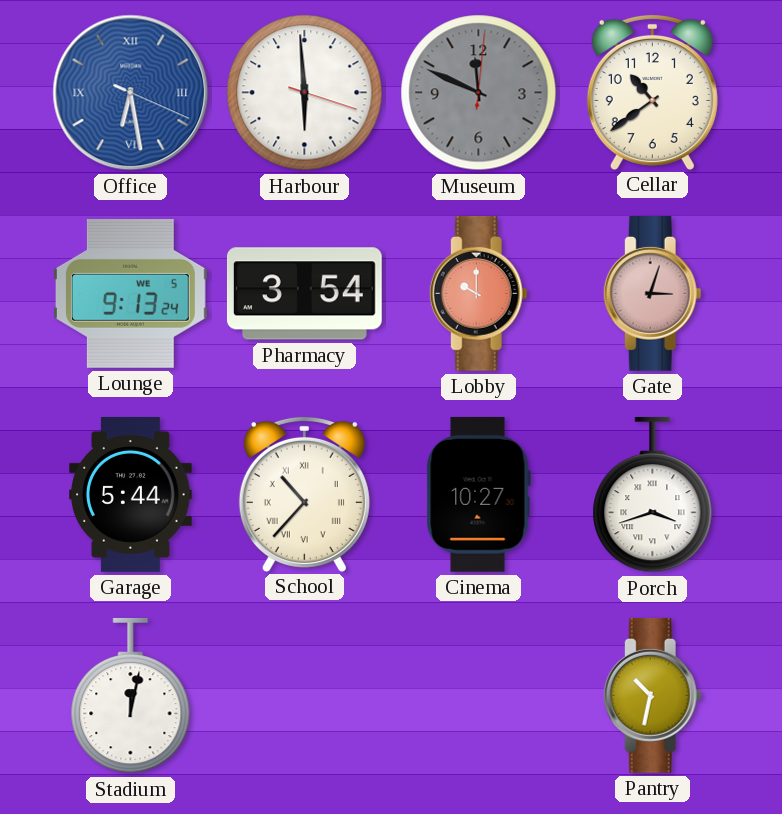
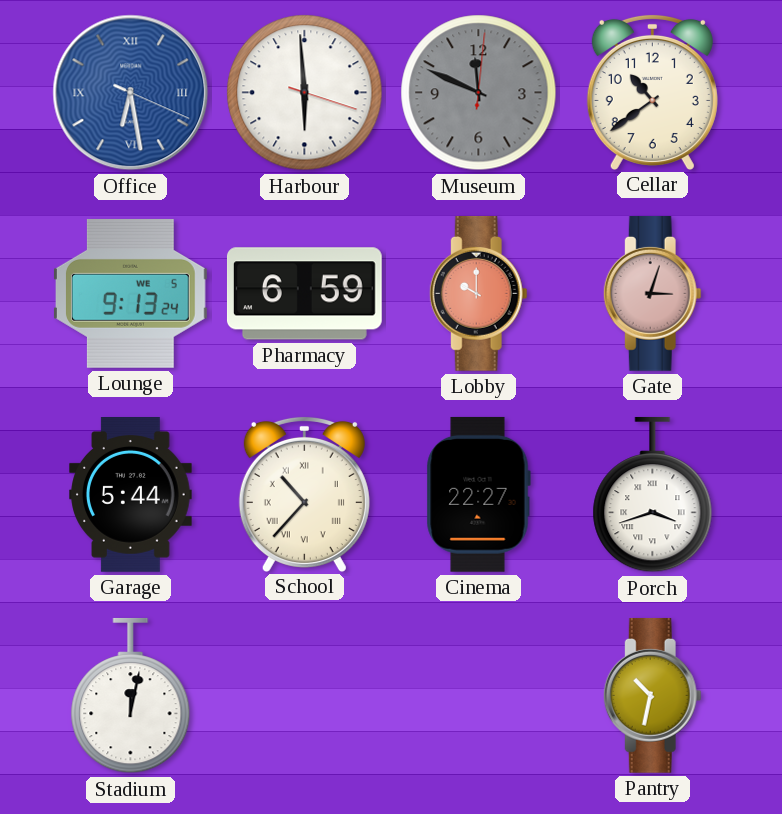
Pharmacy: 3:54 -> 6:59
Cinema: 10:27 -> 22:27
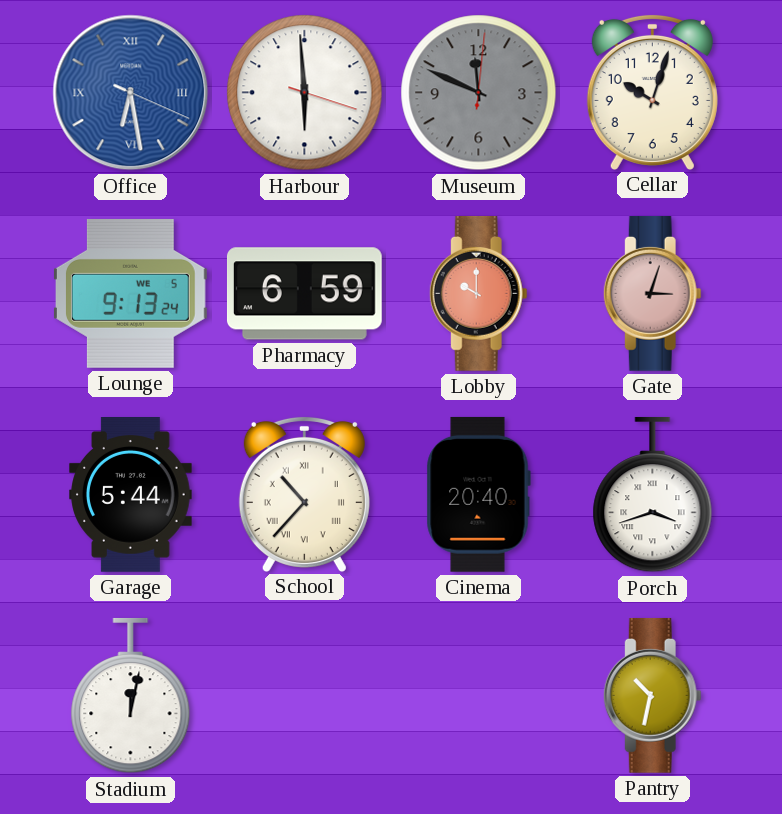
Cellar: 10:39 -> 10:03
Cinema: 22:27 -> 20:40
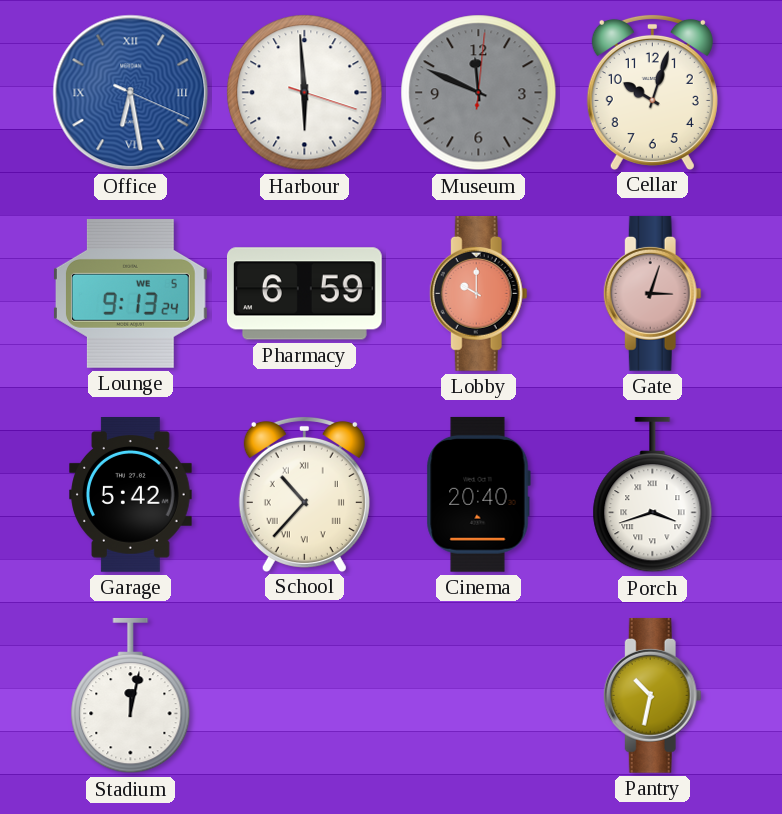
Garage: 5:44 -> 5:42
